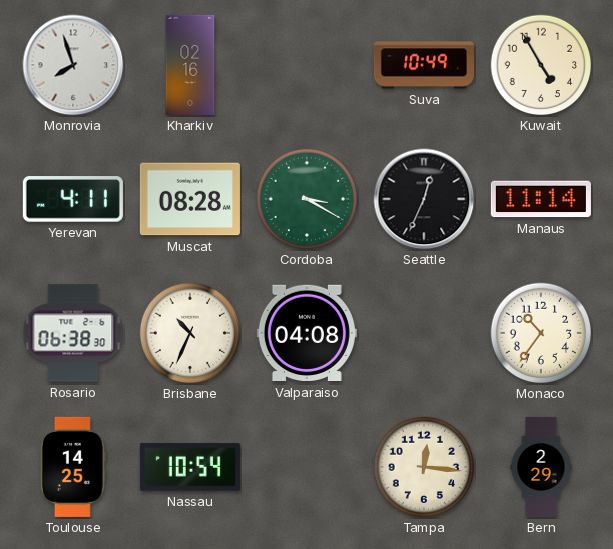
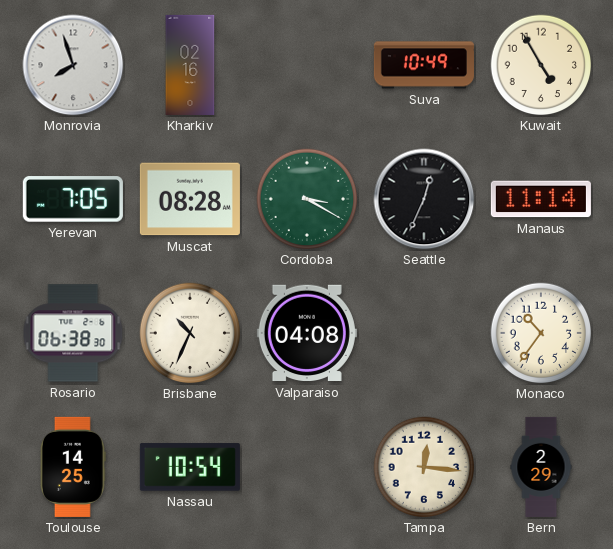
Yerevan: 4:11 -> 7:05
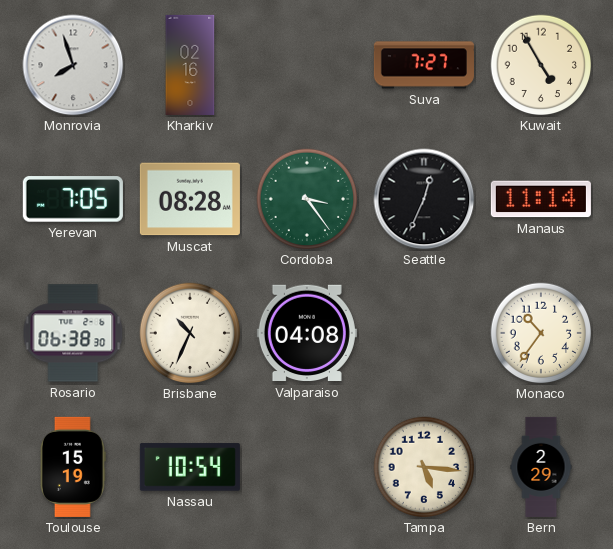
Suva: 10:49 -> 7:27
Cordoba: 3:20 -> 3:24
Toulouse: 14:25 -> 15:19
Tampa: 12:16 -> 5:16
